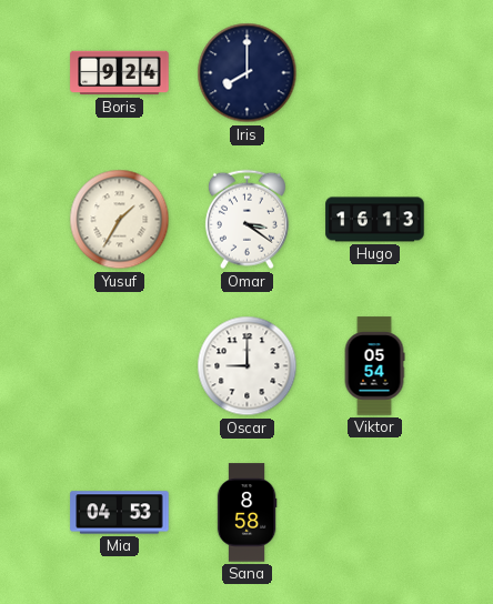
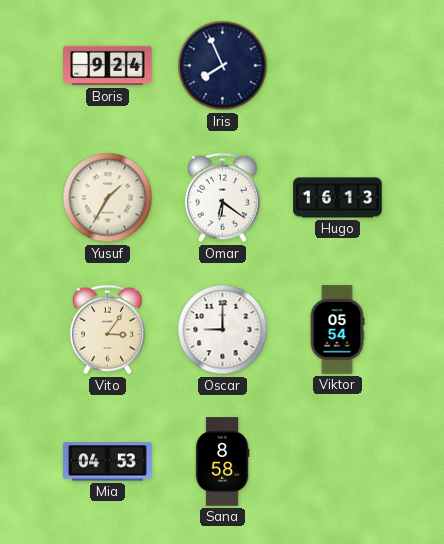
Iris: 8:00 -> 7:56
Omar: 3:21 -> 6:21
Vito: none -> 3:06
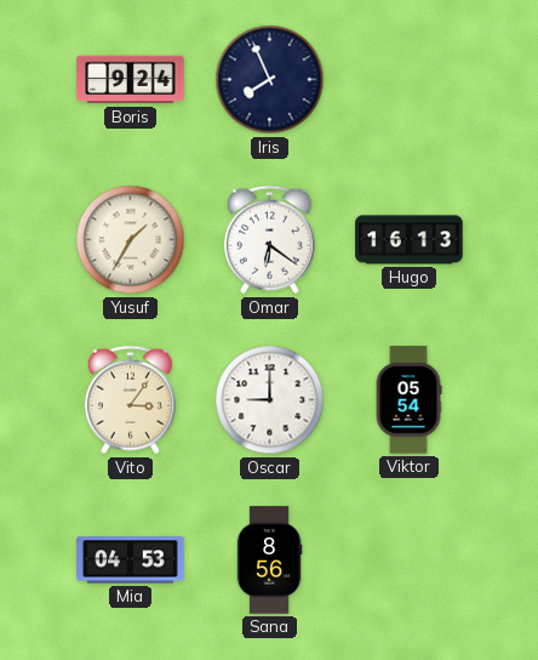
Sana: 8:58 -> 8:56
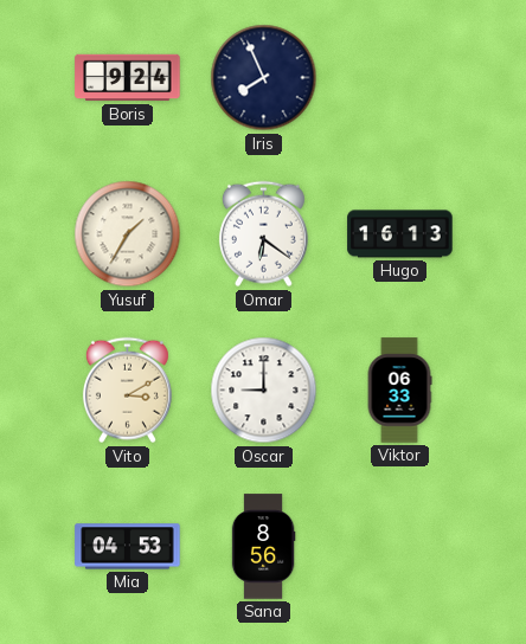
Vito: 3:06 -> 3:10
Viktor: 05:54 -> 06:33
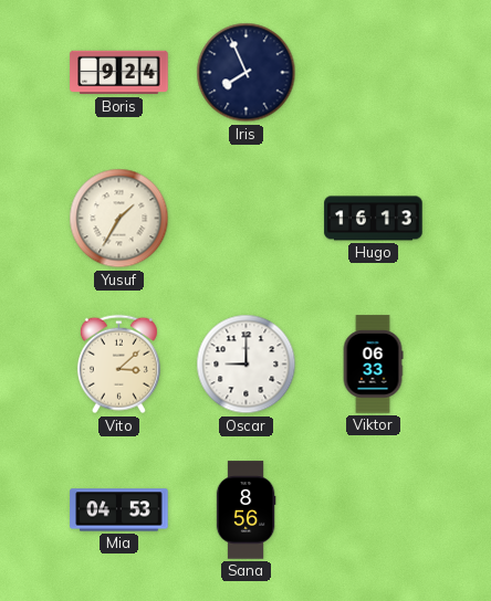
Omar: 6:21 -> none
Vito: 3:10 -> 3:08
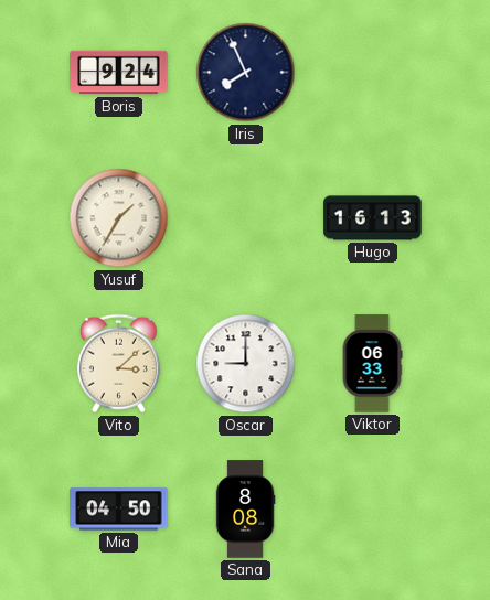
Mia: 04:53 -> 04:50
Sana: 8:56 -> 8:08
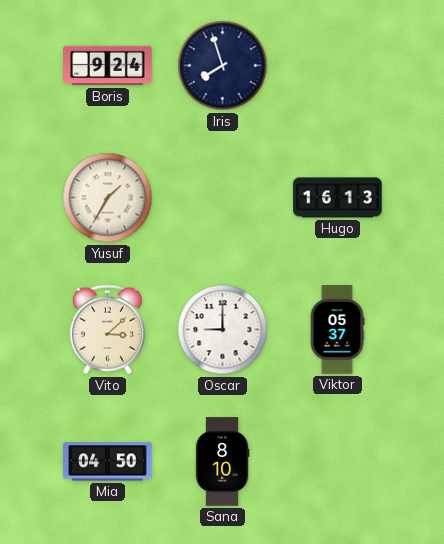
Iris: 7:56 -> 7:57
Viktor: 06:33 -> 05:37
Sana: 8:08 -> 8:10
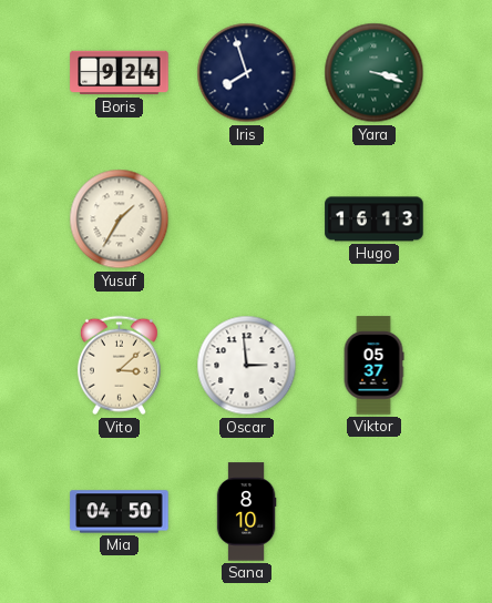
Yara: none -> 3:18
Oscar: 9:00 -> 2:59
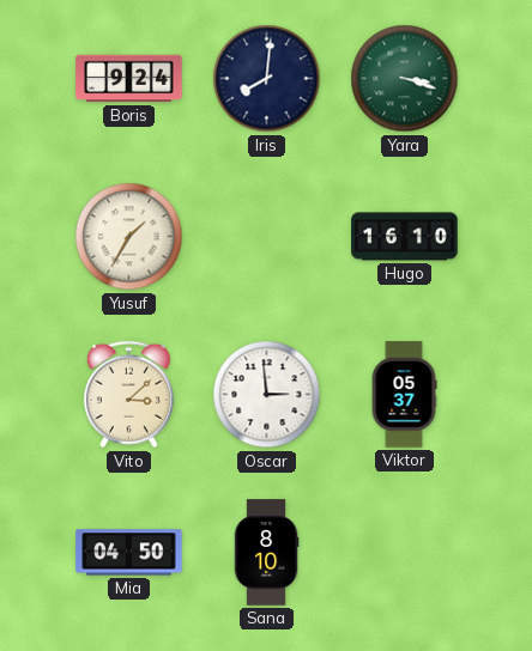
Iris: 7:57 -> 8:01
Hugo: 16:13 -> 16:10
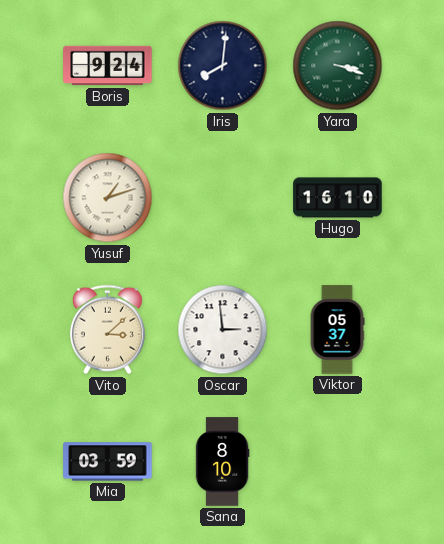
Yusuf: 1:35 -> 1:12
Mia: 04:50 -> 03:59
